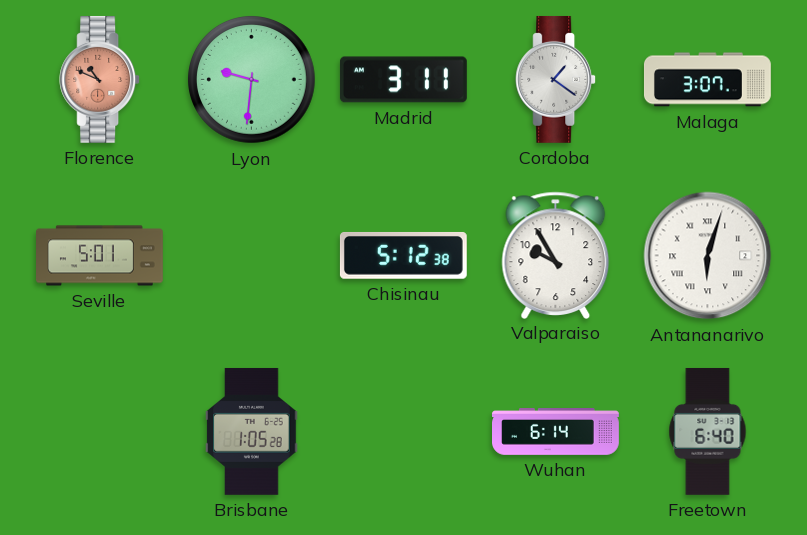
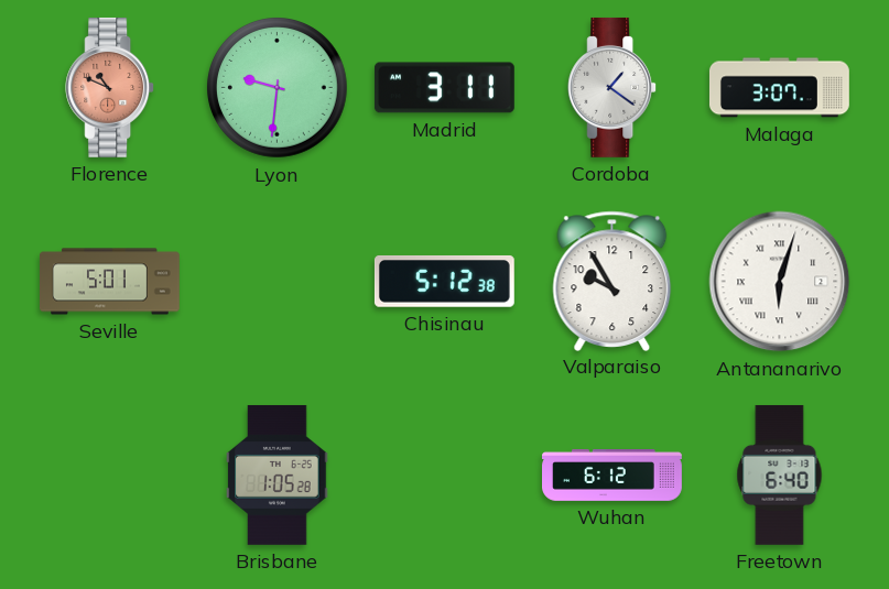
Wuhan: 6:14 -> 6:12
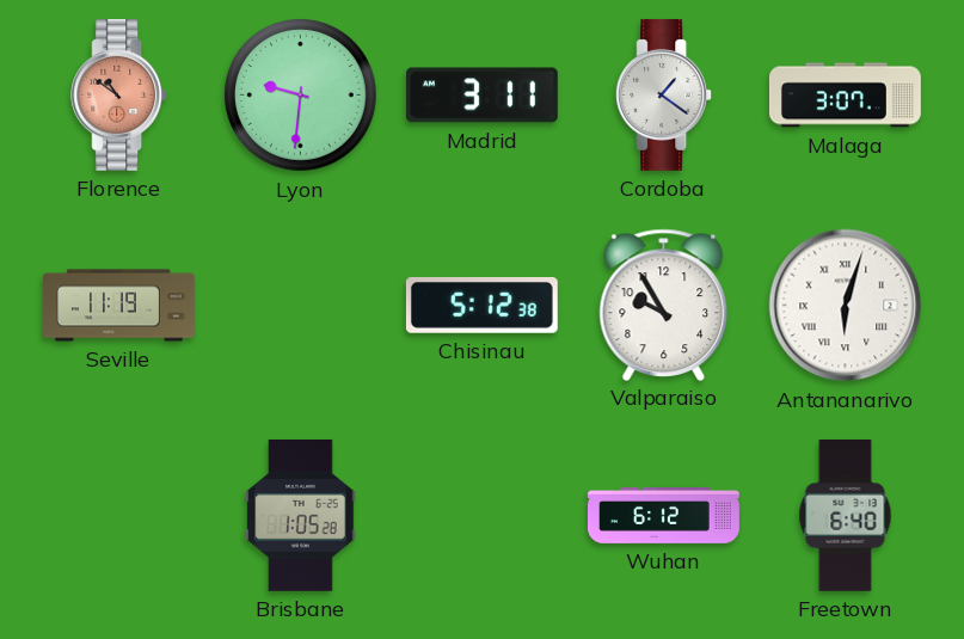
Florence: 10:49 -> 10:51
Seville: 5:01 -> 11:19
